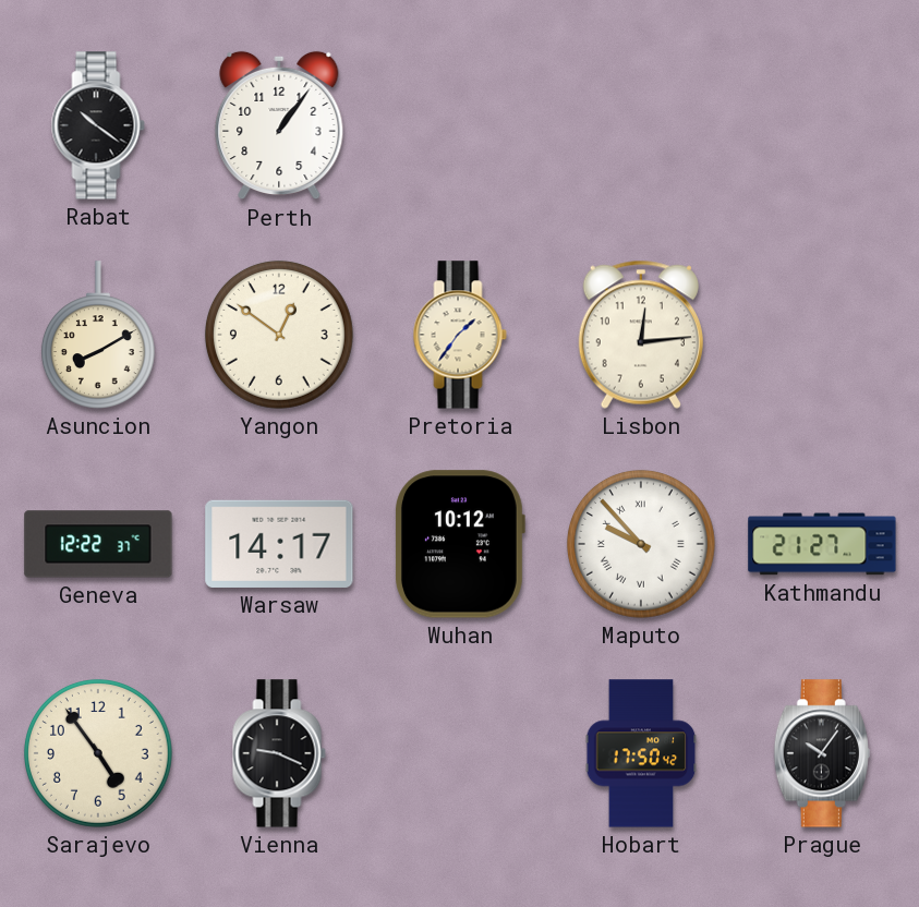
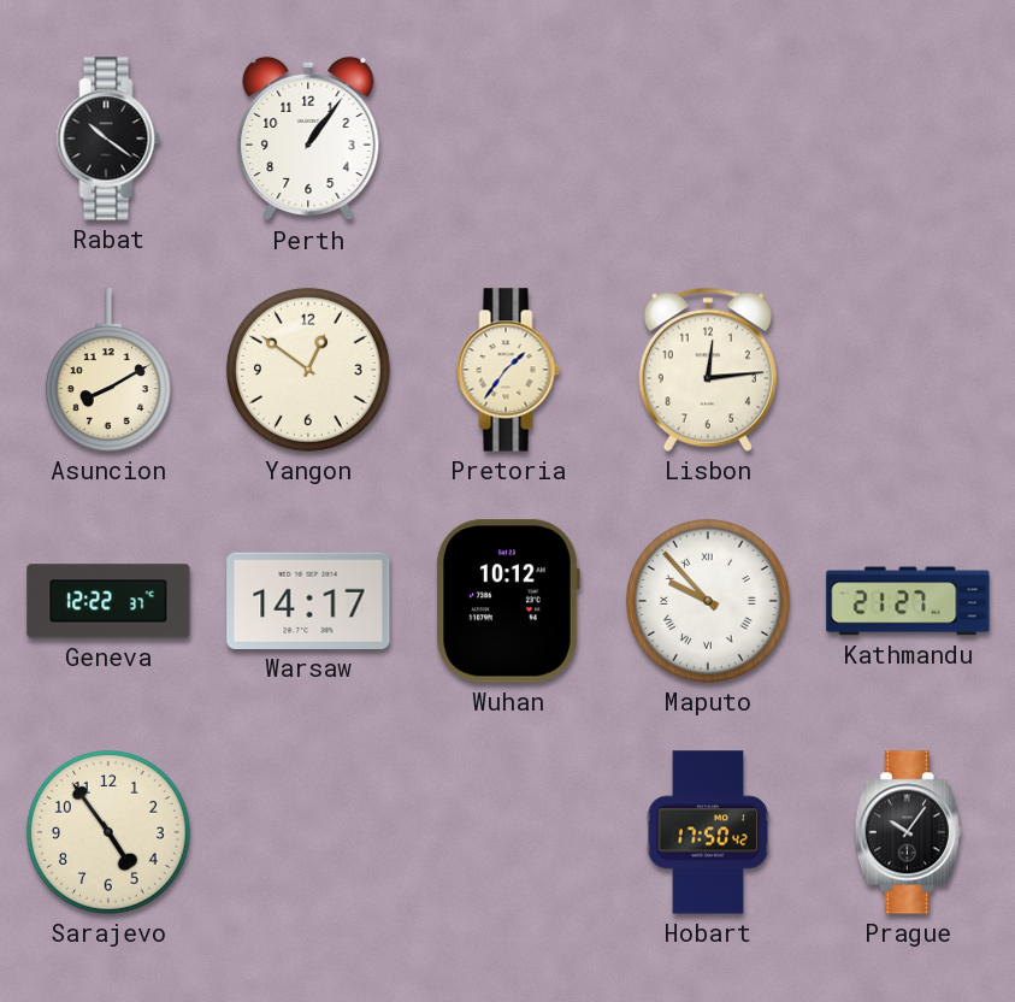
Vienna: 9:19 -> none
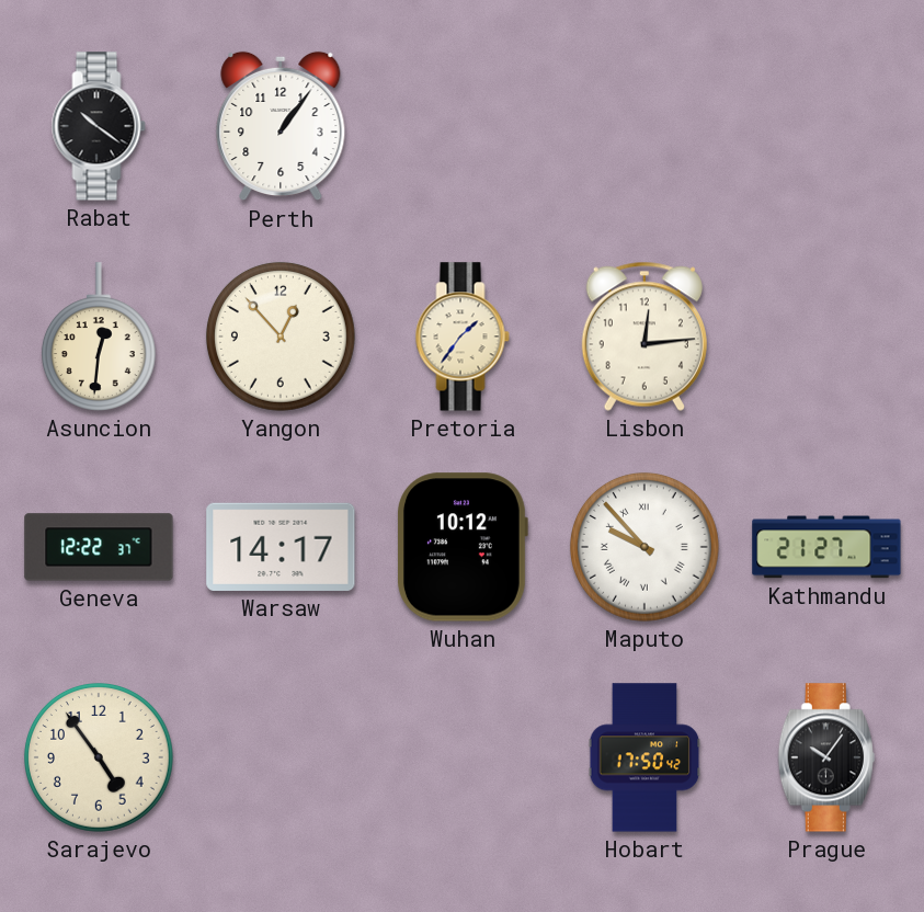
Asuncion: 8:10 -> 12:31
Yangon: 12:51 -> 12:53
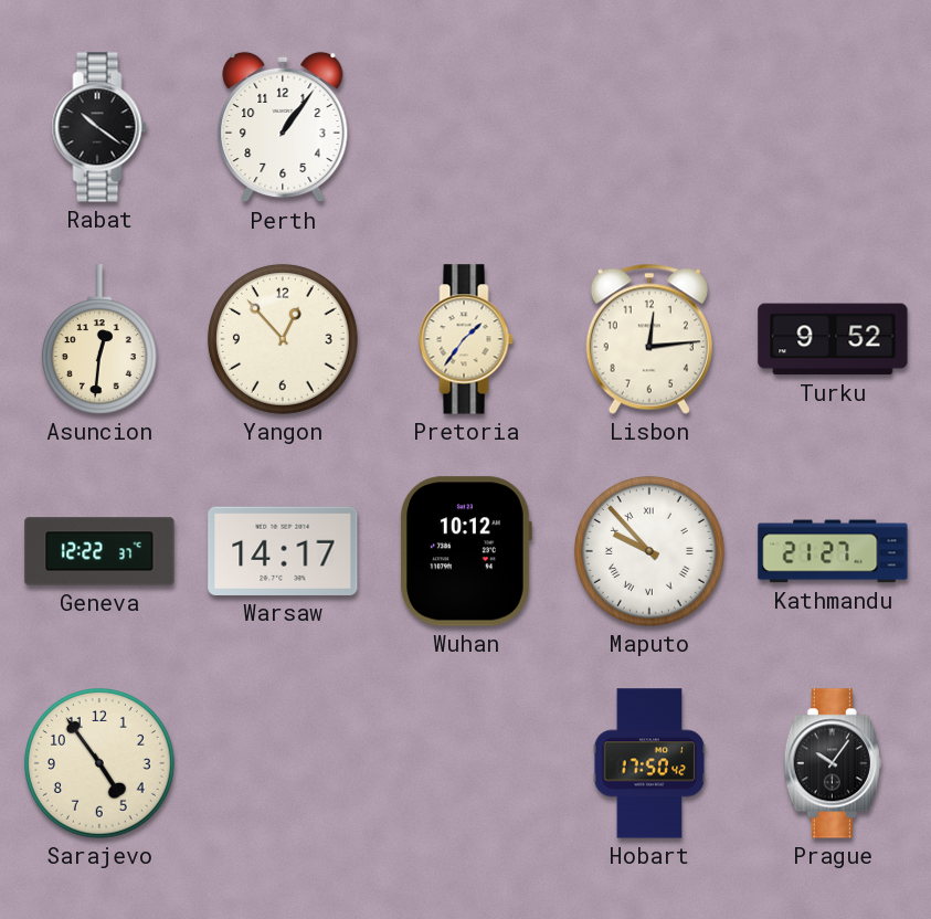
Turku: none -> 9:52
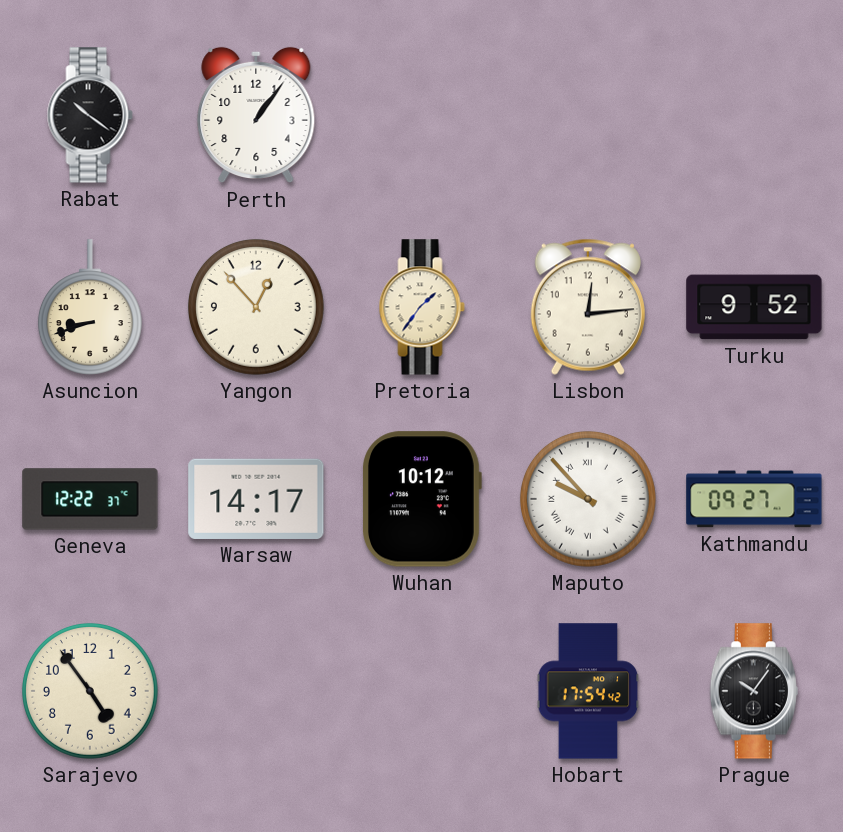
Asuncion: 12:31 -> 8:42
Kathmandu: 21:27 -> 09:27
Hobart: 17:50 -> 17:54
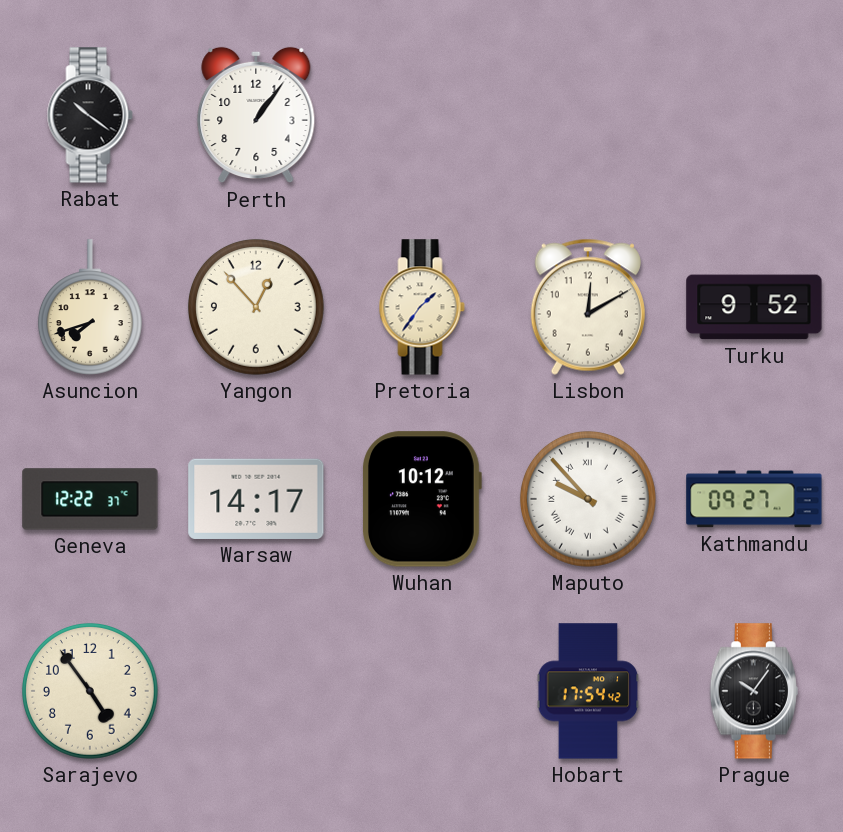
Asuncion: 8:42 -> 7:42
Lisbon: 12:14 -> 12:10
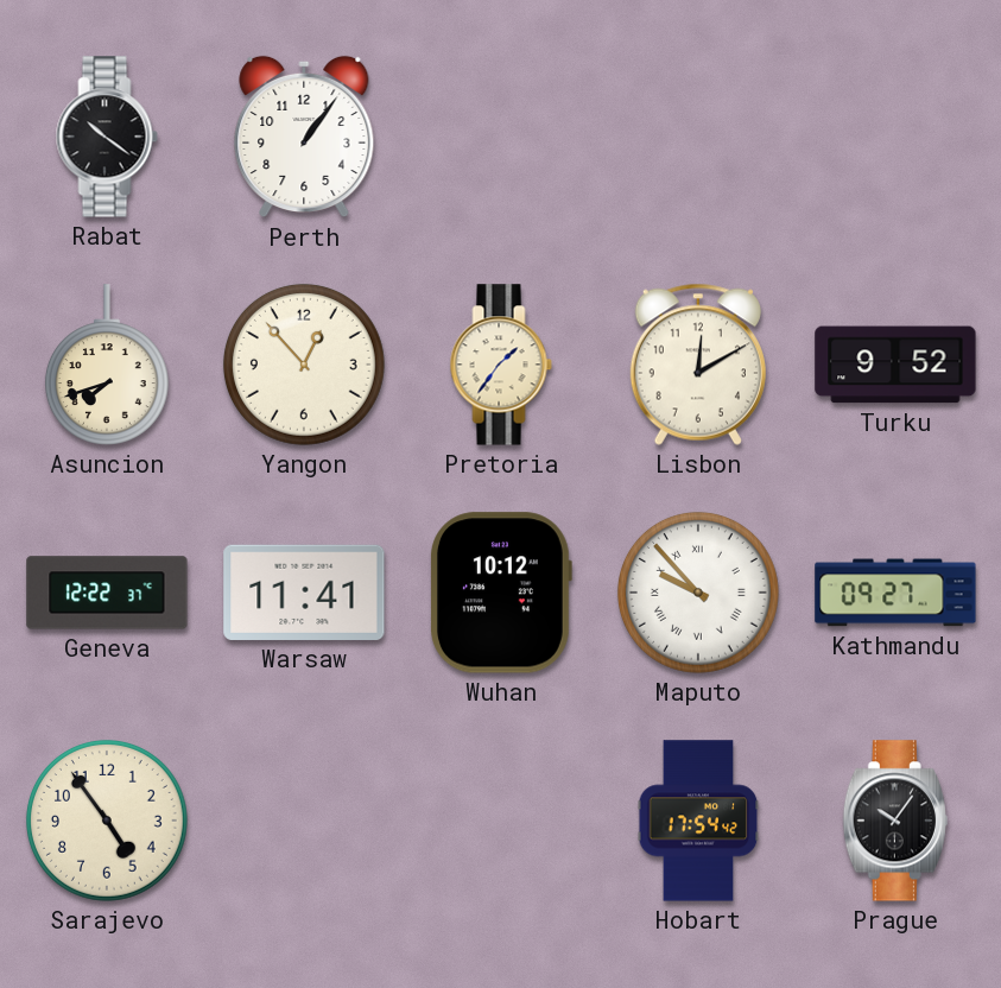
Warsaw: 14:17 -> 11:41
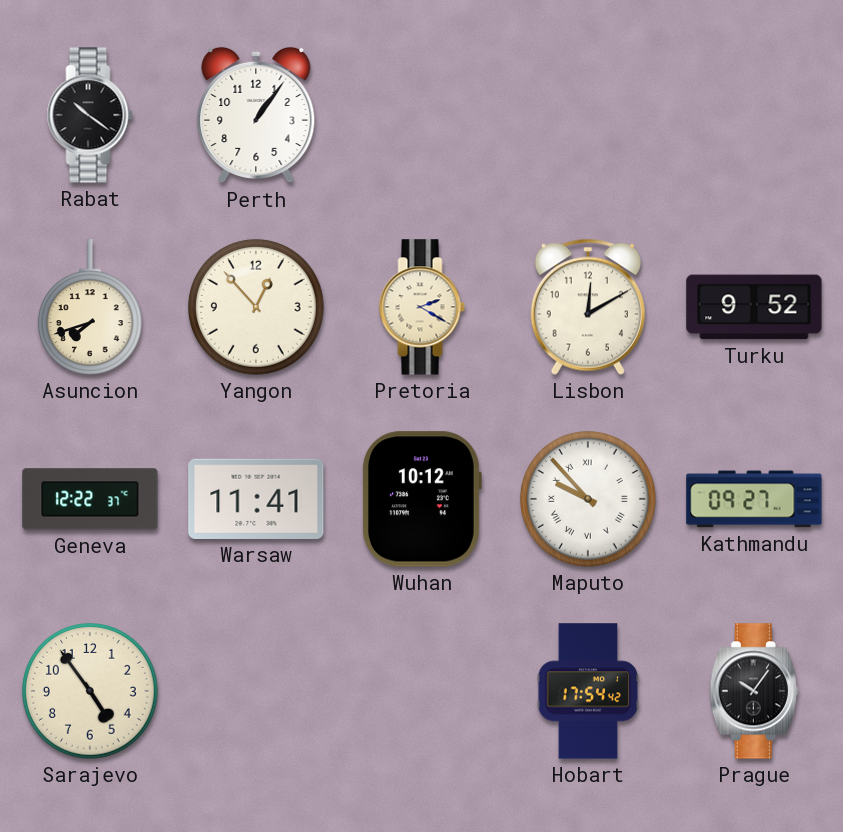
Pretoria: 1:36 -> 2:20
